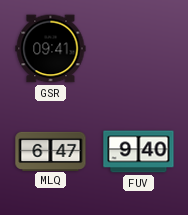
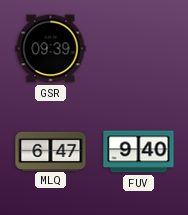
GSR: 09:41 -> 09:39
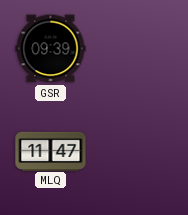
MLQ: 6:47 -> 11:47
FUV: 9:40 -> none
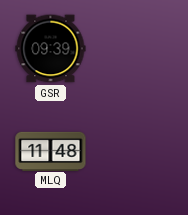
MLQ: 11:47 -> 11:48
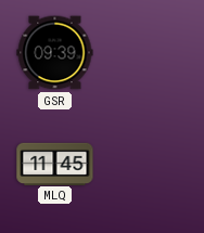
MLQ: 11:48 -> 11:45
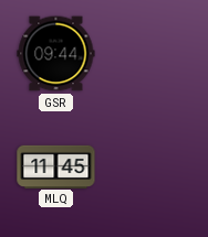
GSR: 09:39 -> 09:44
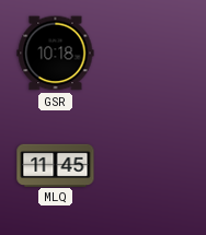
GSR: 09:44 -> 10:18
